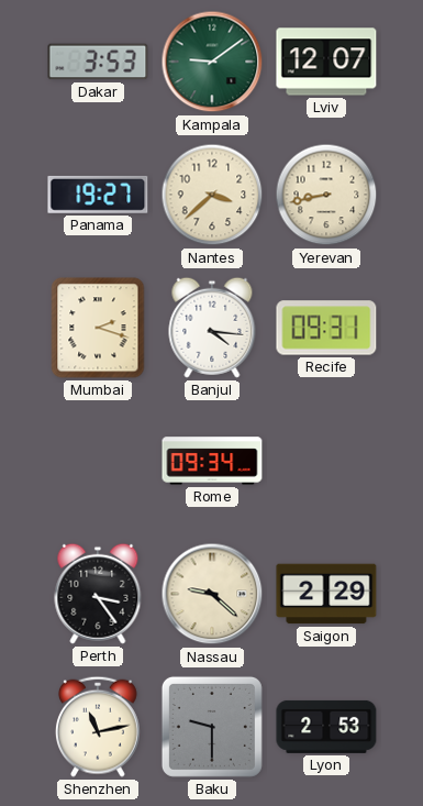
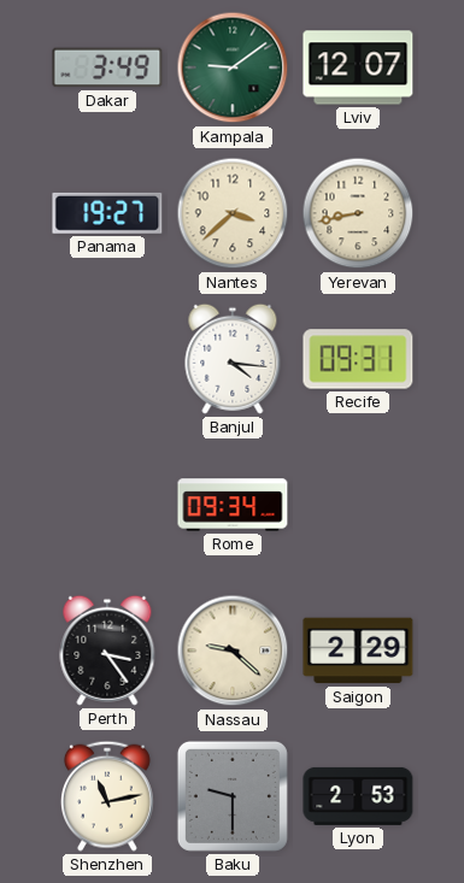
Dakar: 3:53 -> 3:49
Mumbai: 2:18 -> none
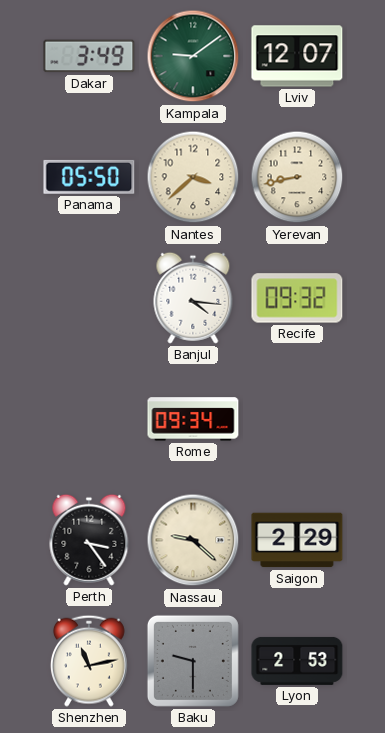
Panama: 19:27 -> 05:50
Recife: 09:31 -> 09:32
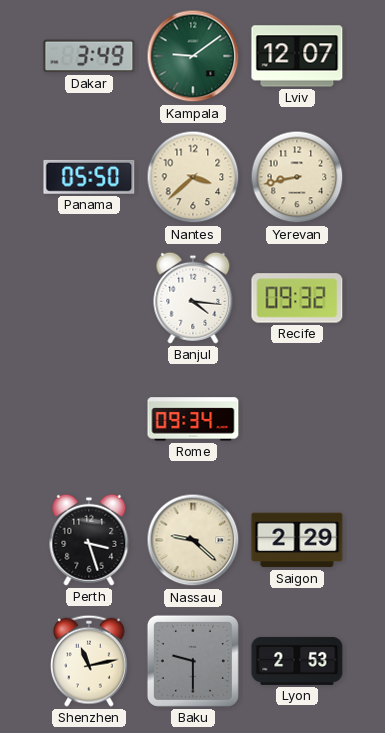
Perth: 3:24 -> 3:27
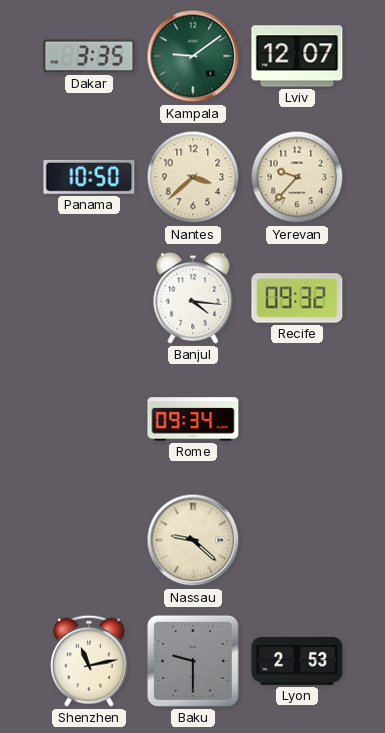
Dakar: 3:49 -> 3:35
Panama: 05:50 -> 10:50
Yerevan: 8:43 -> 9:37
Perth: 3:27 -> none
Saigon: 2:29 -> none
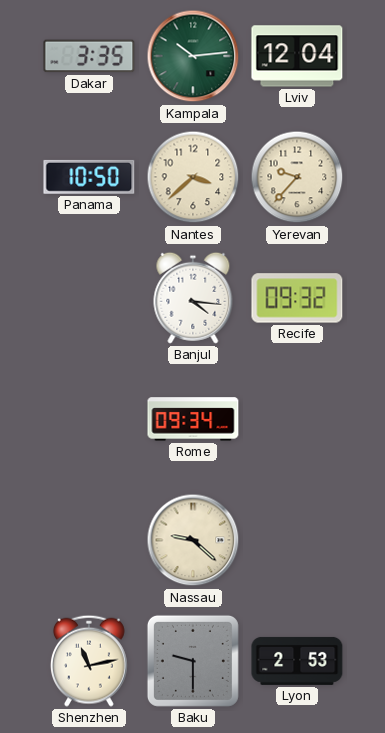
Kampala: 9:09 -> 10:14
Lviv: 12:07 -> 12:04
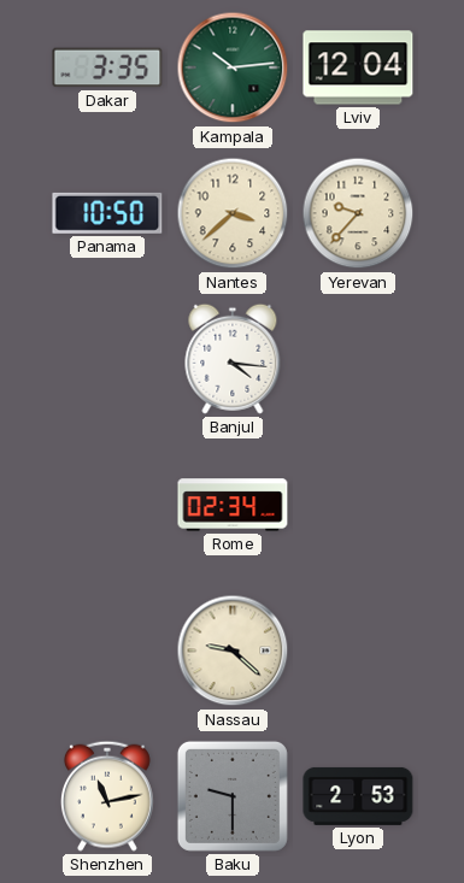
Recife: 09:32 -> none
Rome: 09:34 -> 02:34
